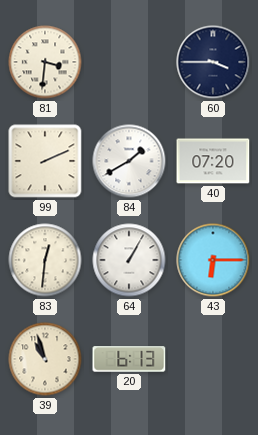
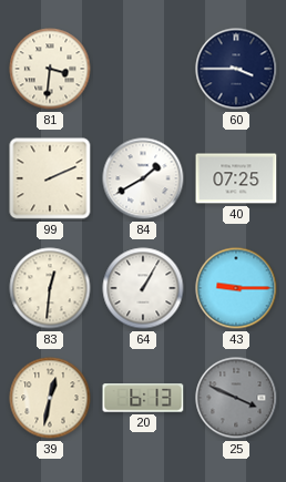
40: 07:20 -> 07:25
43: 6:15 -> 9:15
39: 10:57 -> 12:32
25: none -> 3:49
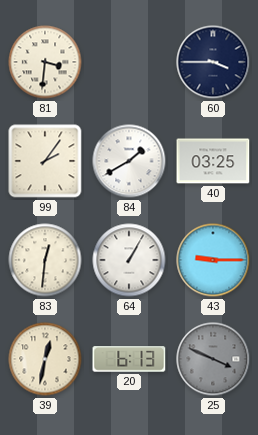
99: 2:11 -> 2:06
40: 07:25 -> 03:25
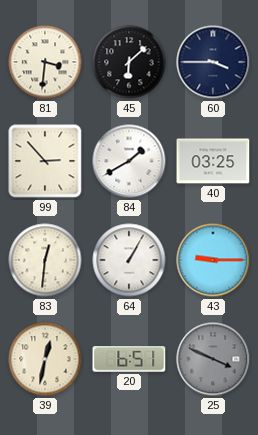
45: none -> 6:08
99: 2:06 -> 2:53
20: 6:13 -> 6:51
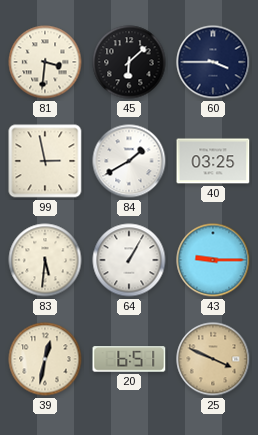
99: 2:53 -> 2:58
83: 12:31 -> 5:31
25 dial: grey -> champagne
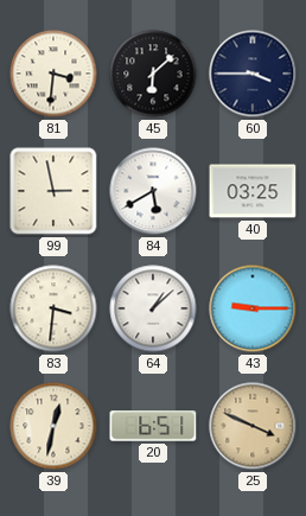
84: 1:40 -> 5:40
83: 5:31 -> 3:31
64: 1:05 -> 1:08
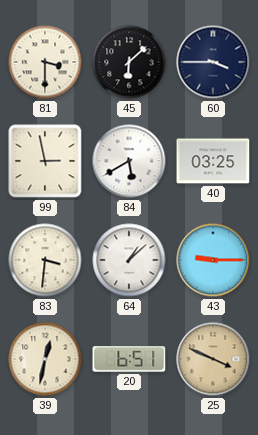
81: 3:31 -> 3:30
